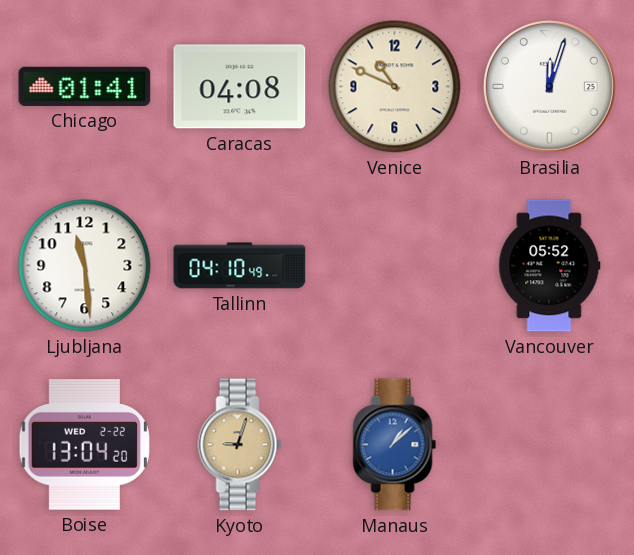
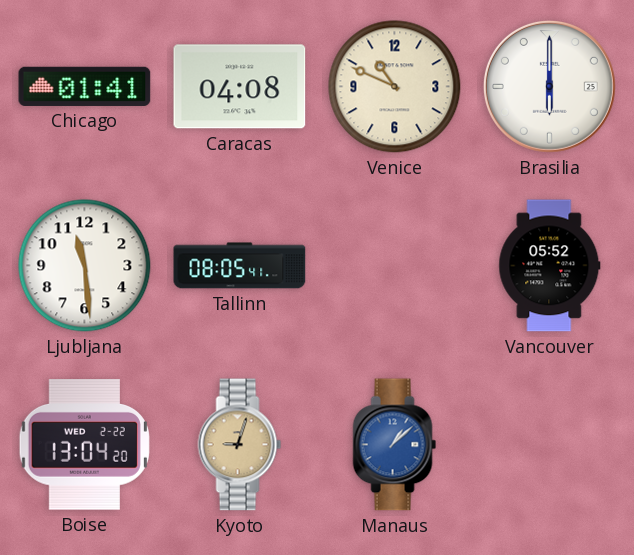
Brasilia: 12:03 -> 6:00
Tallinn: 04:10 -> 08:05
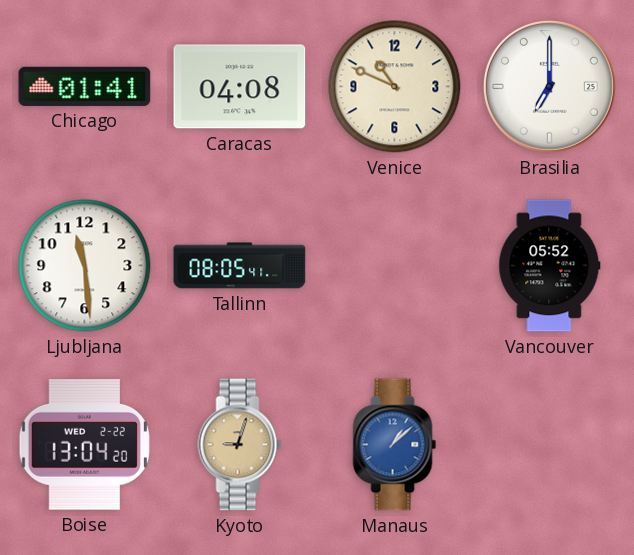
Brasilia: 6:00 -> 7:00
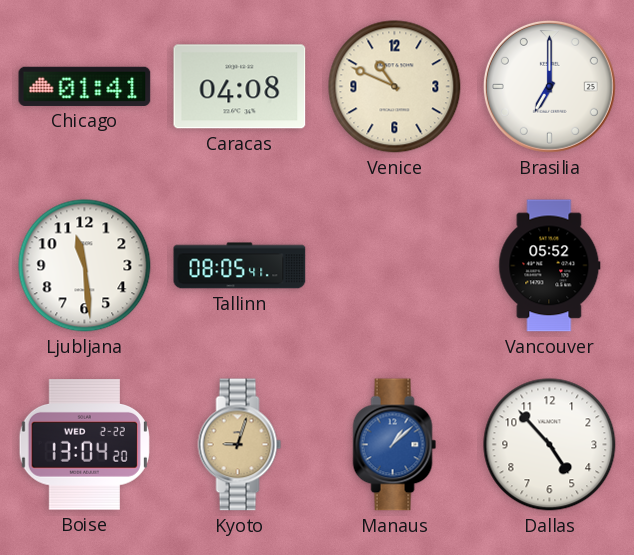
Dallas: none -> 4:53
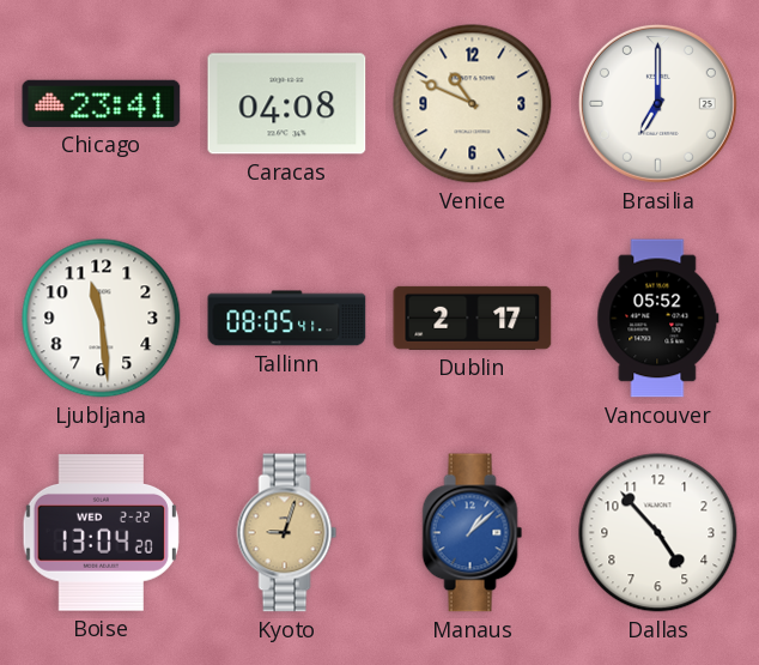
Chicago: 01:41 -> 23:41
Dublin: none -> 2:17
